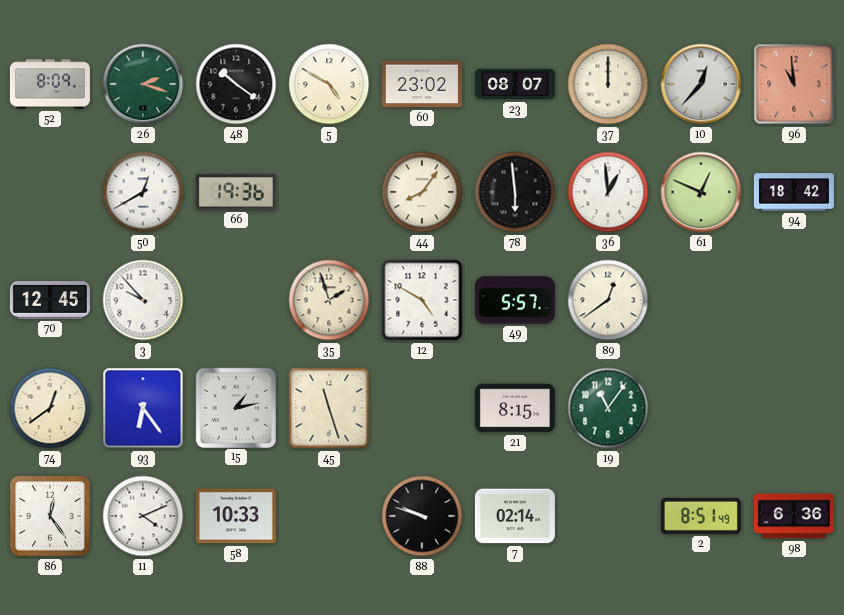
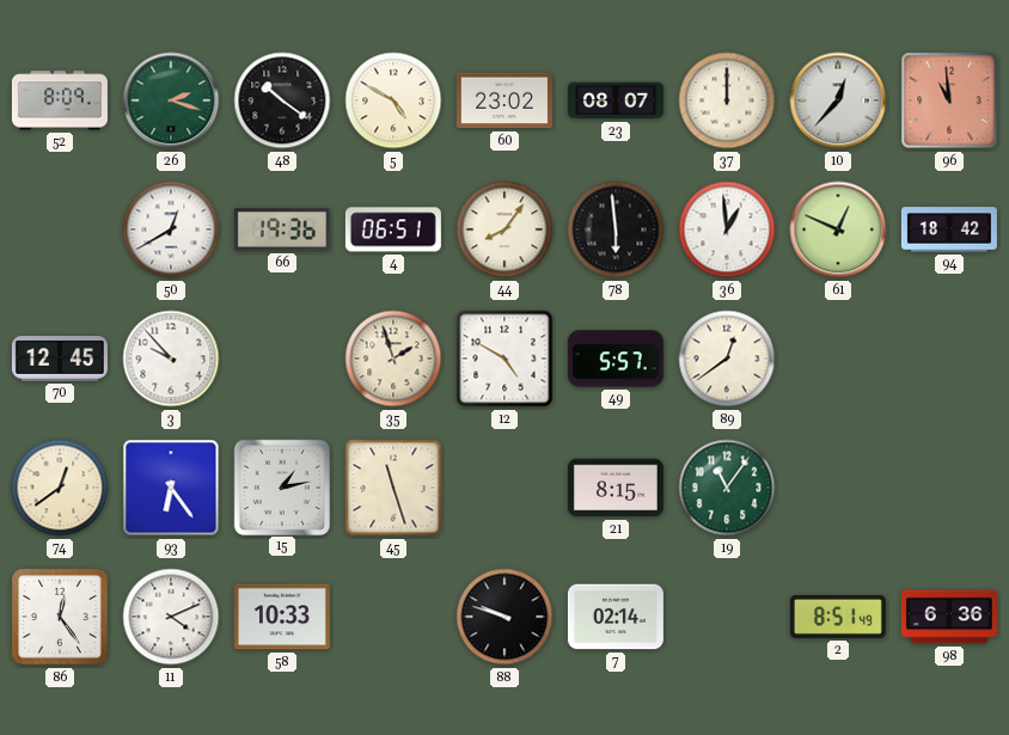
4: none -> 06:51
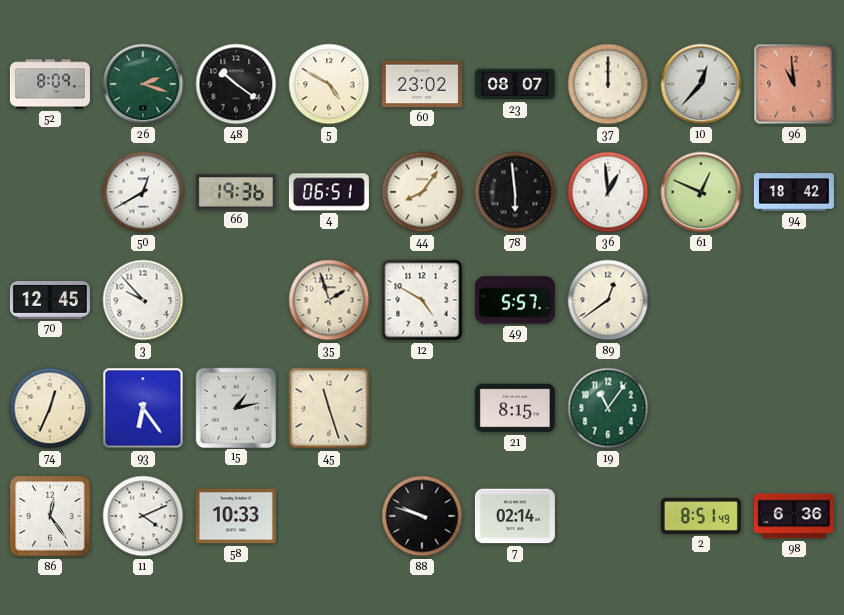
74: 12:39 -> 12:34
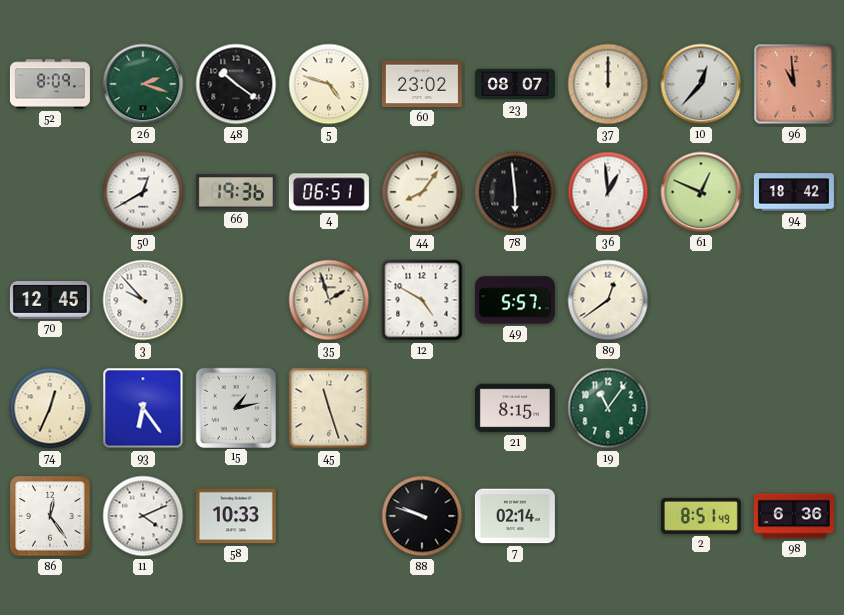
5: 4:50 -> 4:48
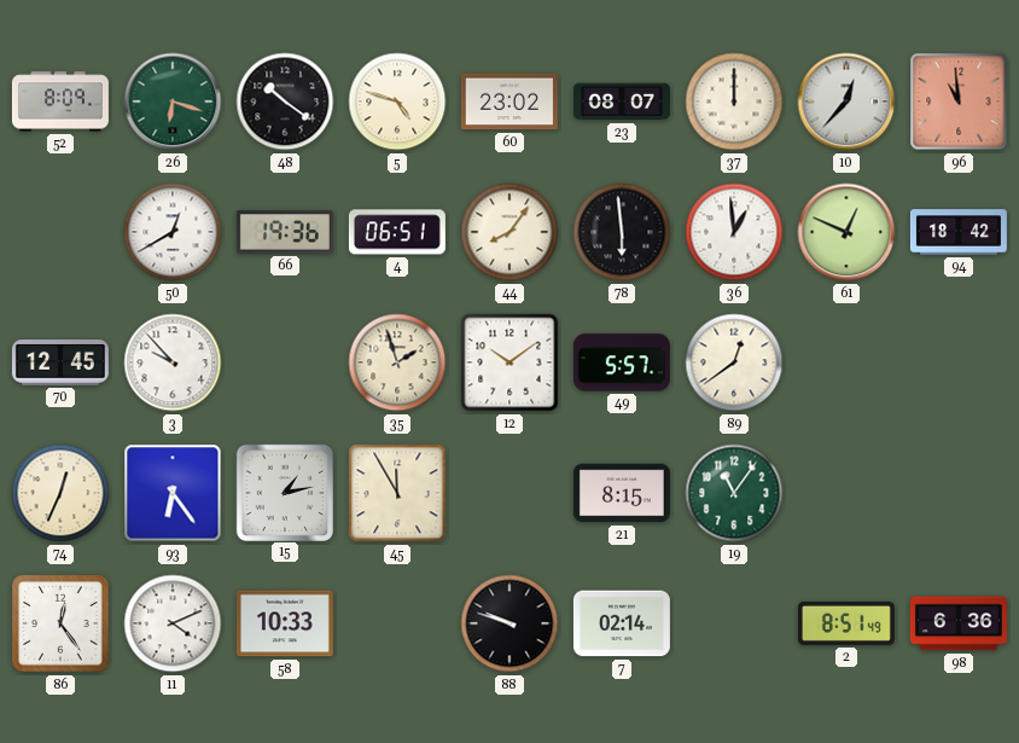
26: 2:18 -> 6:18
12: 4:50 -> 10:09
45: 11:27 -> 11:55
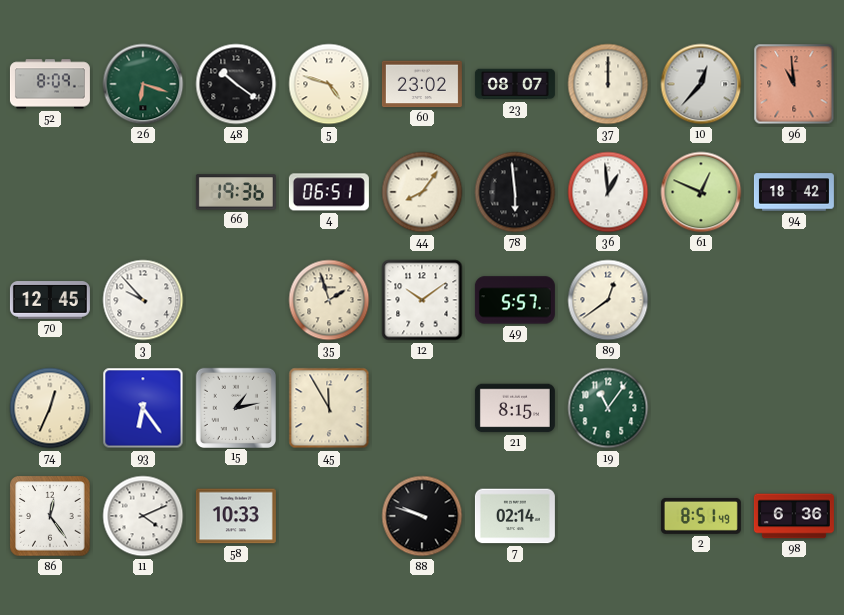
50: 12:40 -> none
